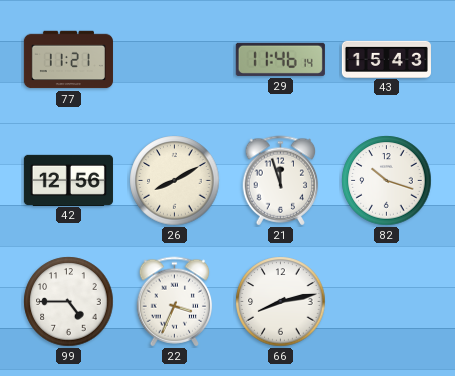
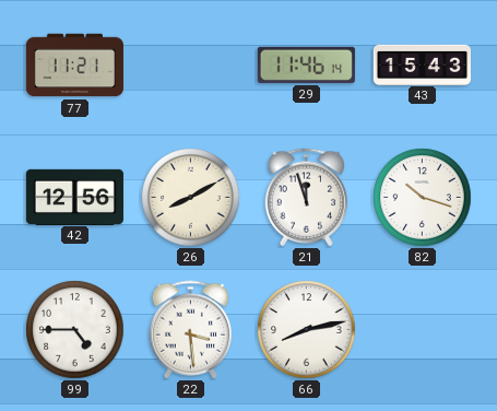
22: 3:34 -> 3:29
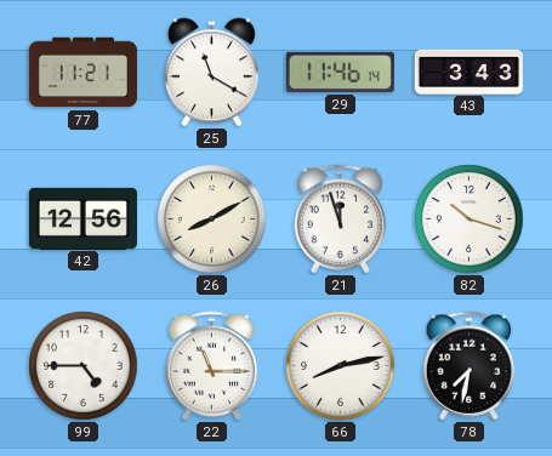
25: none -> 11:20
43: 15:43 -> 3:43
22: 3:29 -> 11:15
78: none -> 7:32
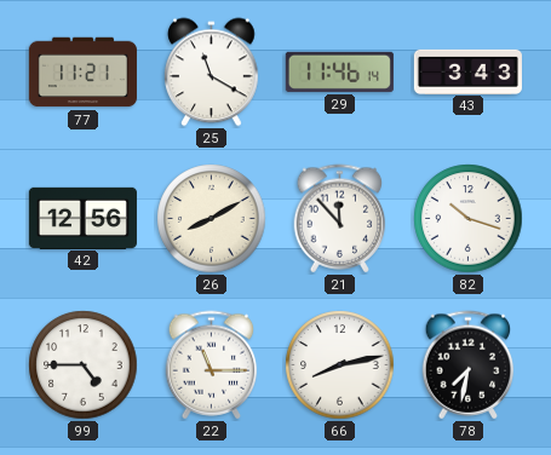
21: 11:57 -> 11:53
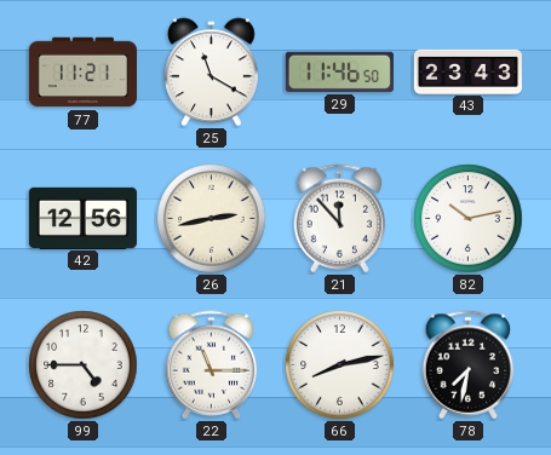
29: 11:46:14 -> 11:46:50
43: 3:43 -> 23:43
26: 8:10 -> 2:43
82: 10:18 -> 10:13
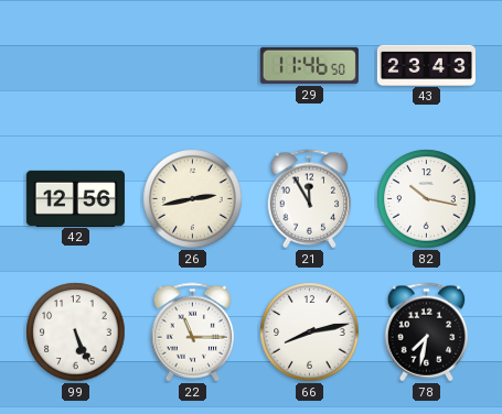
77: 11:21 -> none
25: 11:20 -> none
21: 11:53 -> 11:55
82: 10:13 -> 10:17
99: 4:45 -> 5:26
